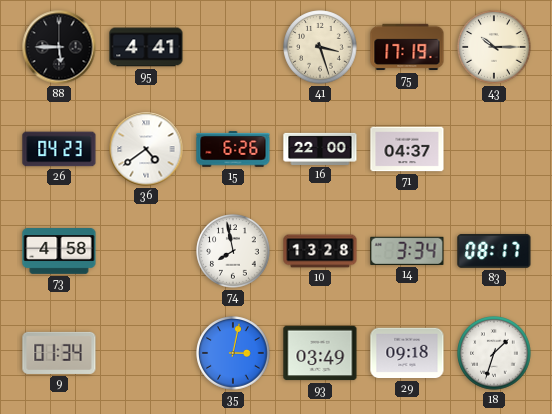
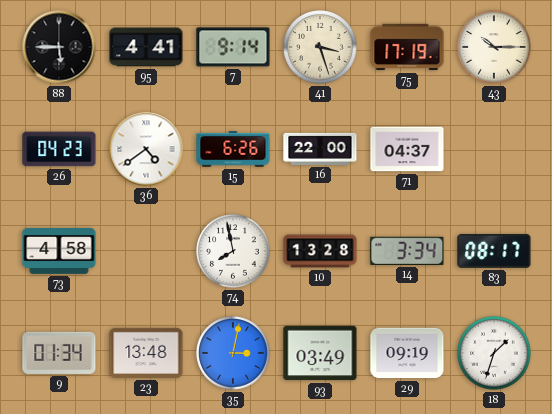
7: none -> 9:14
23: none -> 13:48
29: 09:18 -> 09:19
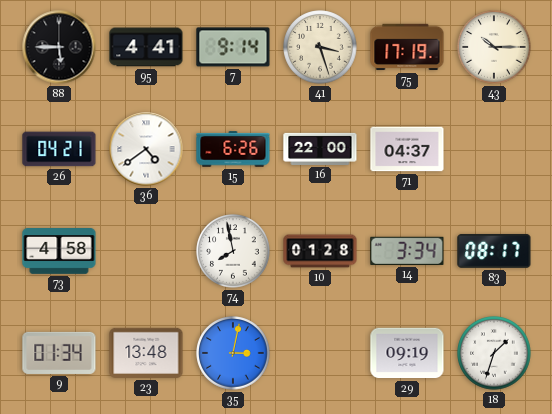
26: 04:23 -> 04:21
10: 13:28 -> 01:28
93: 03:49 -> none
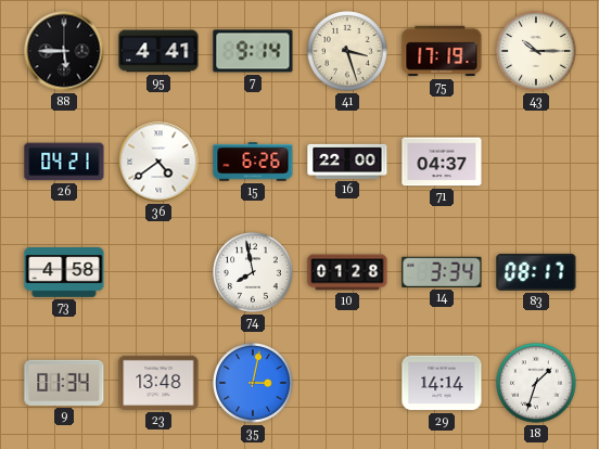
29: 09:19 -> 14:14
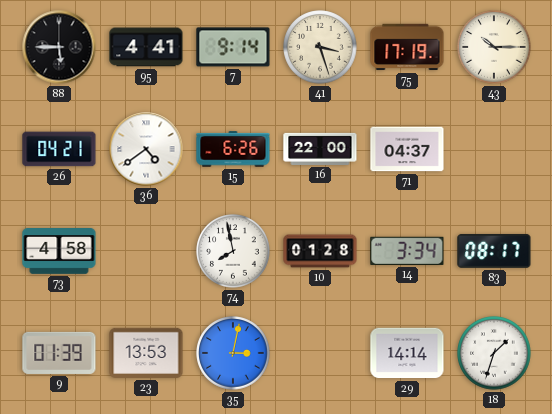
9: 01:34 -> 01:39
23: 13:48 -> 13:53
